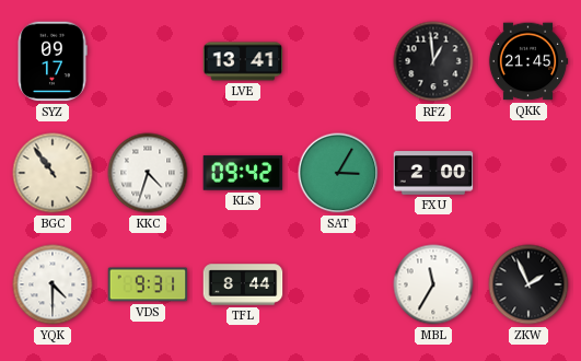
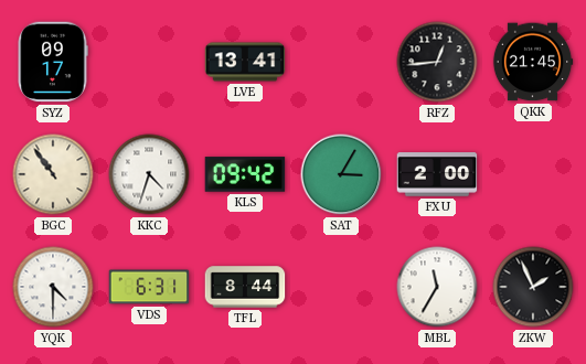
RFZ: 12:59 -> 12:44
VDS: 9:31 -> 6:31
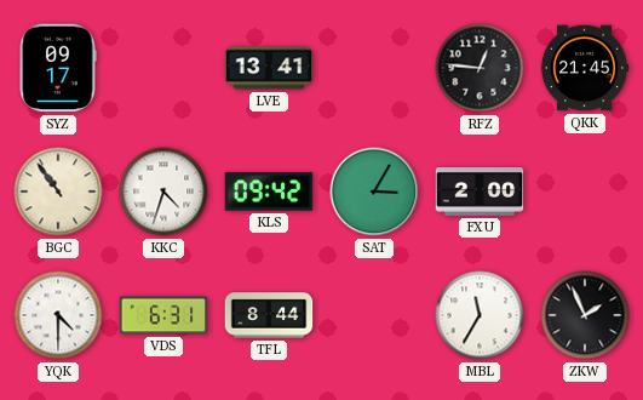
RFZ: 12:44 -> 12:46
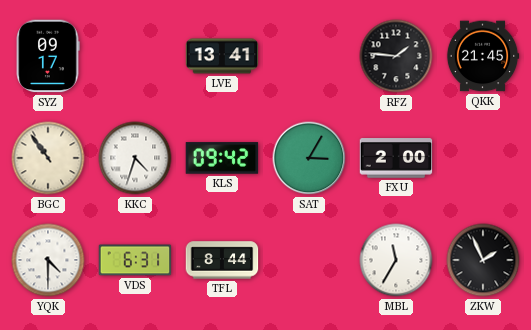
RFZ: 12:46 -> 1:46
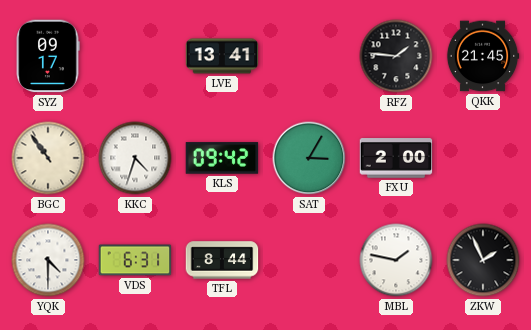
MBL: 11:35 -> 1:47
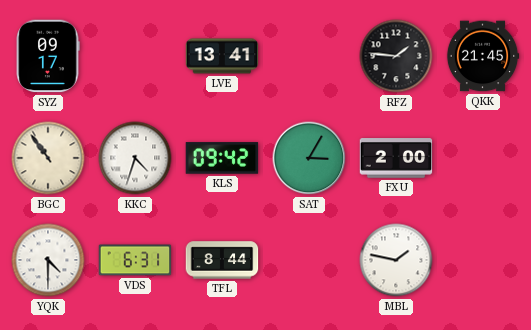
ZKW: 1:56 -> none
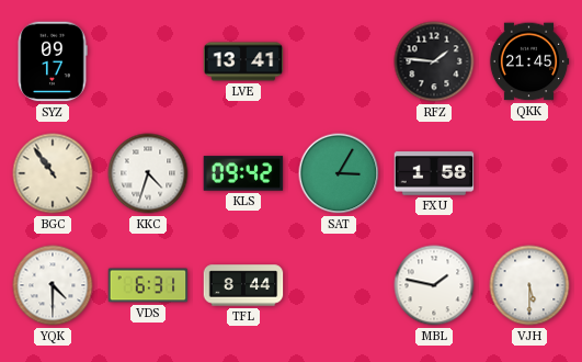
FXU: 2:00 -> 1:58
VJH: none -> 5:30
